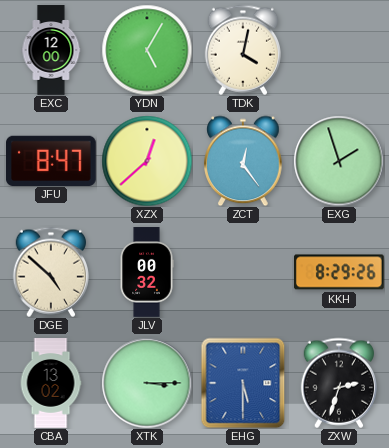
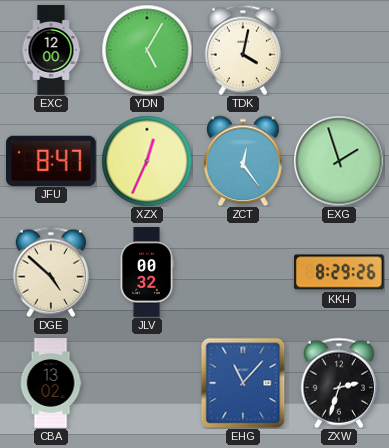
XZX: 12:38 -> 12:34
XTK: 3:15 -> none
EHG: 5:30 -> 11:07
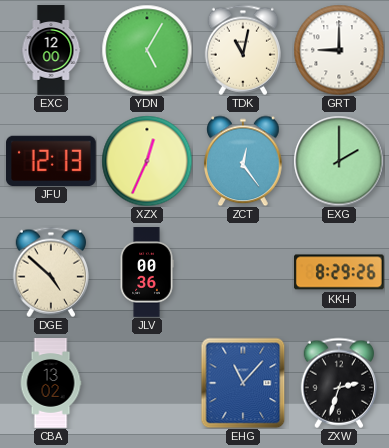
TDK: 4:02 -> 11:02
GRT: none -> 9:00
JFU: 8:47 -> 12:13
EXG: 1:57 -> 2:00
JLV: 00:32 -> 00:36
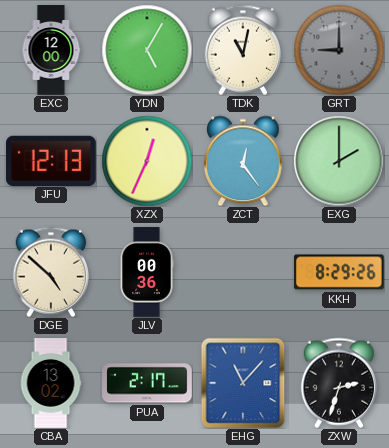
GRT dial: white -> grey
PUA: none -> 2:17
